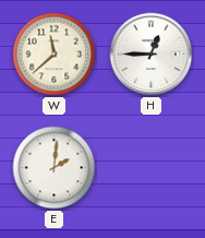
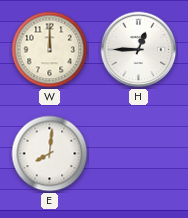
W: 11:38 -> 12:00
E: 2:01 -> 8:01
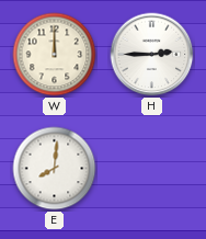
H: 12:45 -> 2:45
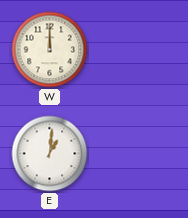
H: 2:45 -> none
E: 8:01 -> 1:01
